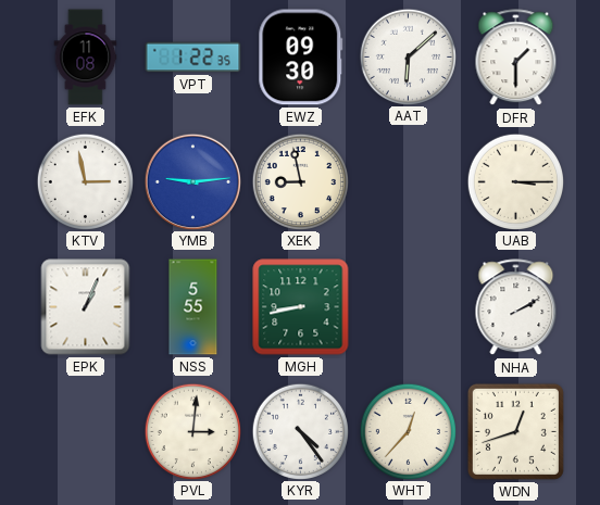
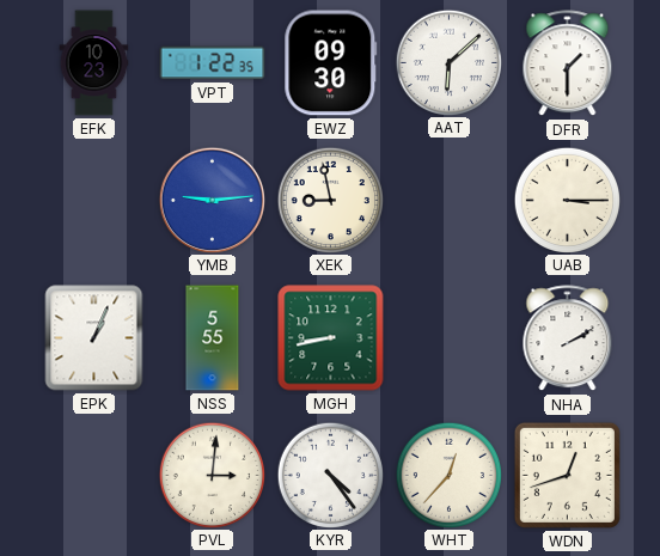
EFK: 11:08 -> 10:23
KTV: 2:58 -> none
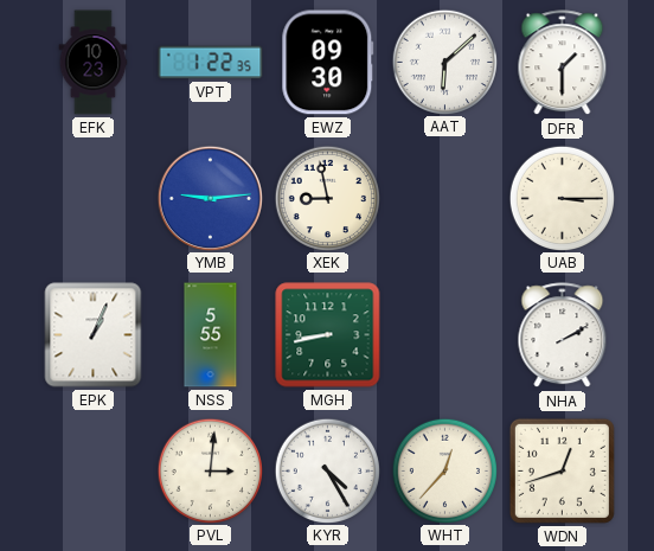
KYR: 4:24 -> 4:25
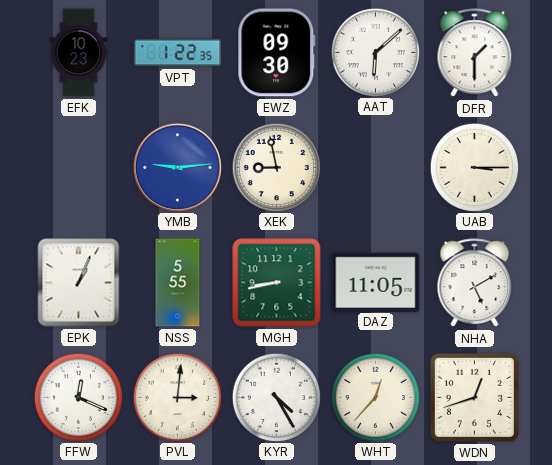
DAZ: none -> 11:05
NHA: 2:10 -> 5:10
FFW: none -> 12:19
